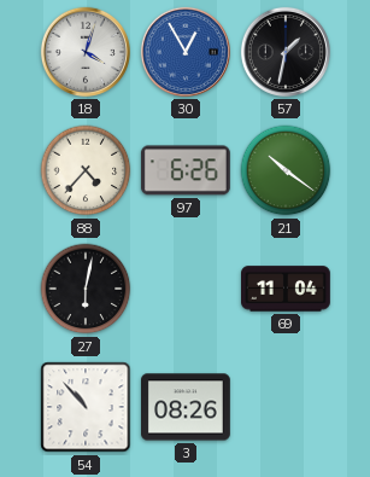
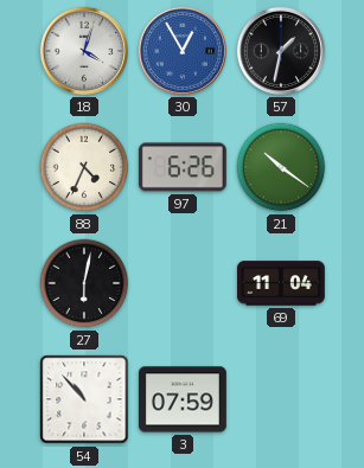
88: 4:37 -> 4:34
3: 08:26 -> 07:59
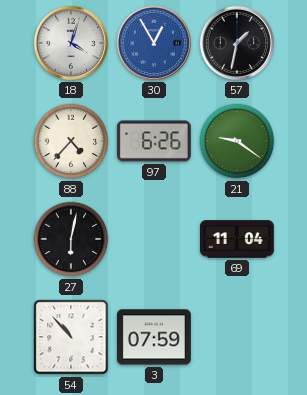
88: 4:34 -> 4:37
21: 10:21 -> 9:21
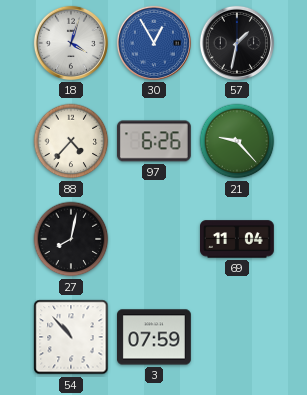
21: 9:21 -> 9:23
27: 6:02 -> 8:02
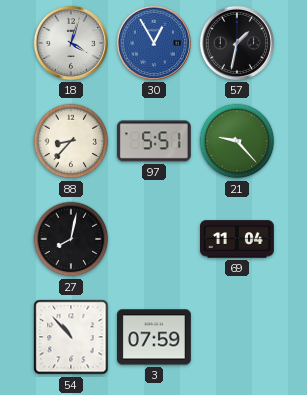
88: 4:37 -> 8:37
97: 6:26 -> 5:51
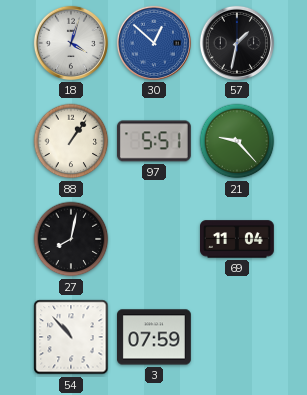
30: 12:55 -> 12:52
88: 8:37 -> 1:06
